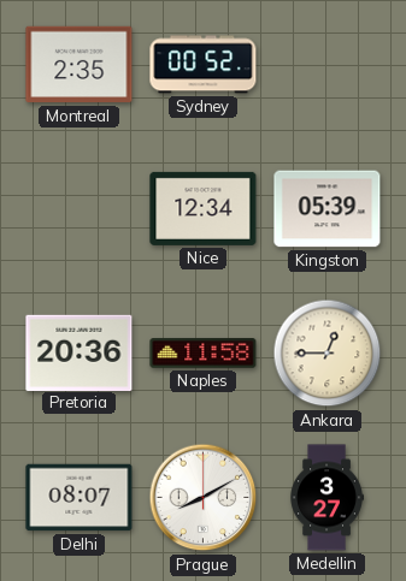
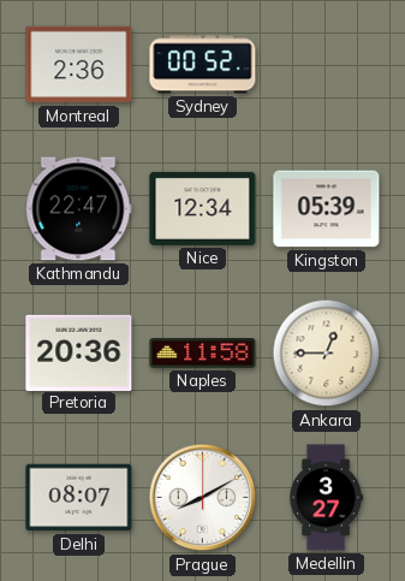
Montreal: 2:35 -> 2:36
Kathmandu: none -> 22:47
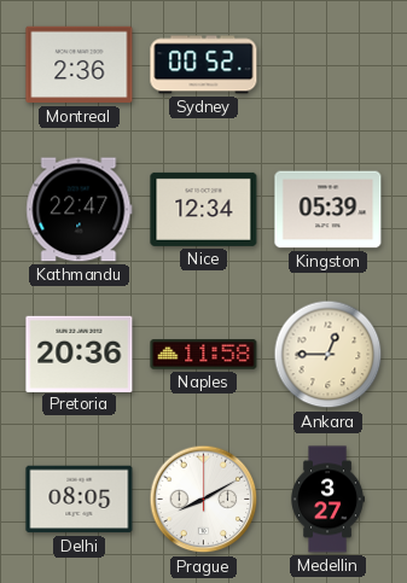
Delhi: 08:07 -> 08:05
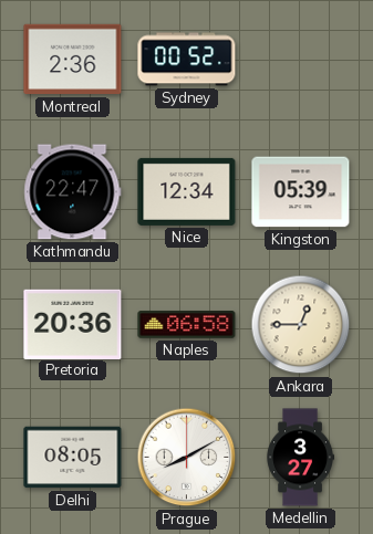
Naples: 11:58 -> 06:58
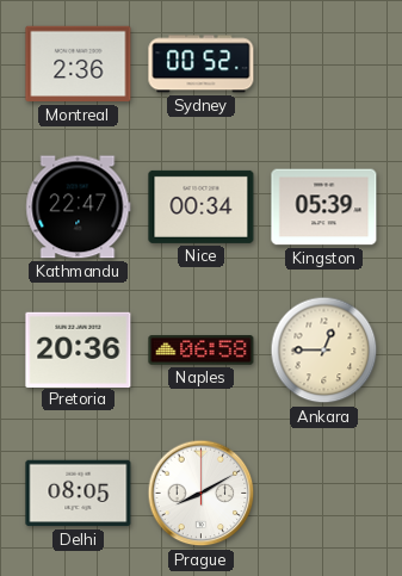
Nice: 12:34 -> 00:34
Medellin: 3:27 -> none
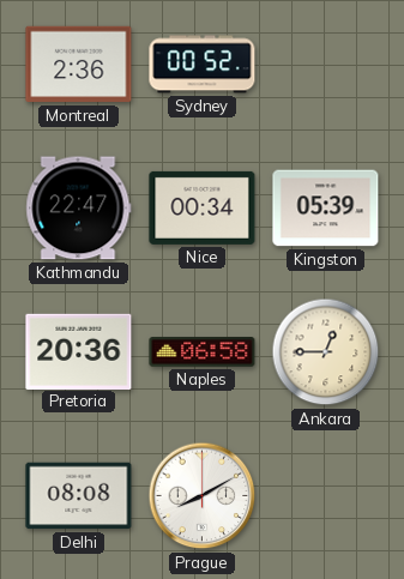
Delhi: 08:05 -> 08:08
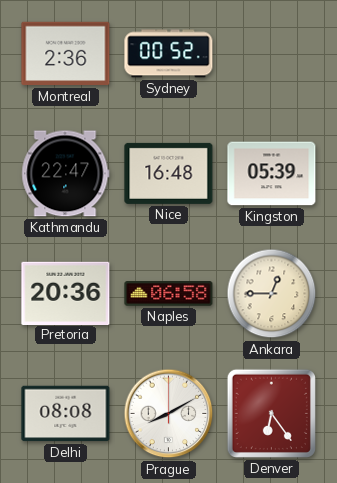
Nice: 00:34 -> 16:48
Denver: none -> 6:24
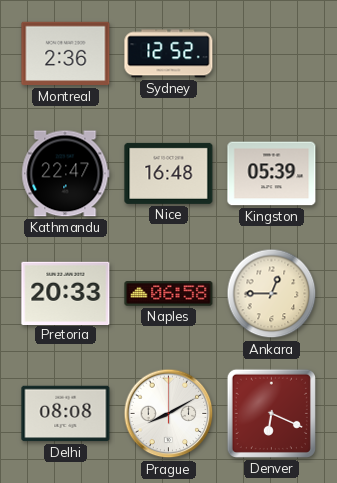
Sydney: 00:52 -> 12:52
Pretoria: 20:36 -> 20:33
Denver: 6:24 -> 6:19
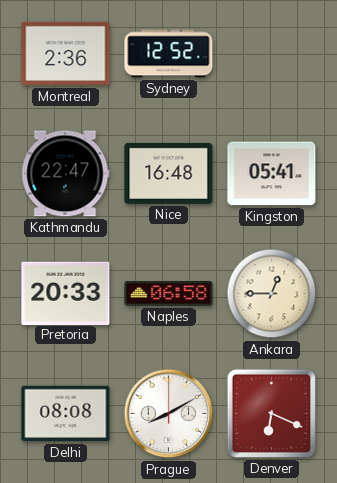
Kingston: 05:39 -> 05:41
